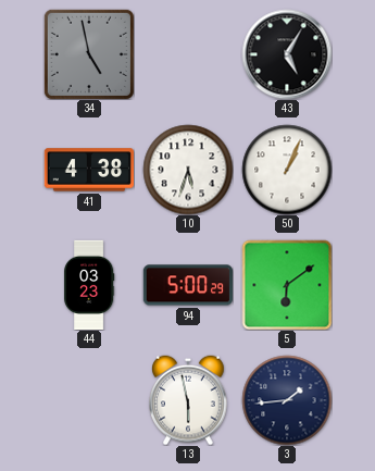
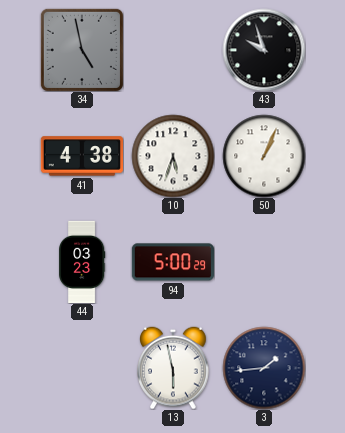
43: 5:05 -> 9:57
5: 6:09 -> none
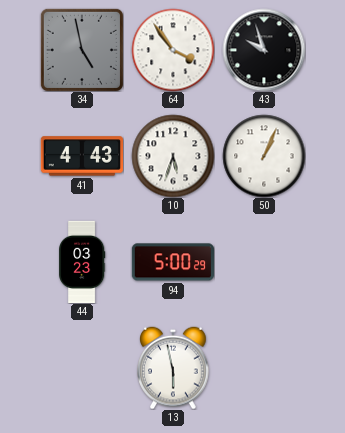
64: none -> 3:54
41: 4:38 -> 4:43
3: 1:44 -> none
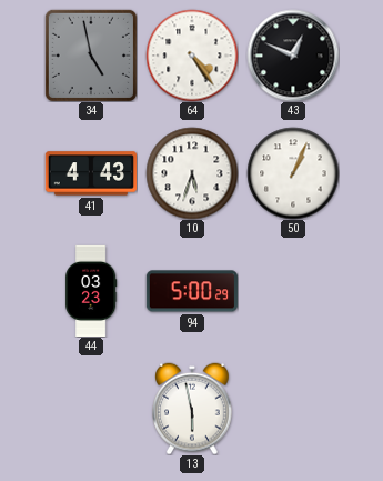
64: 3:54 -> 4:24
43: 9:57 -> 12:49
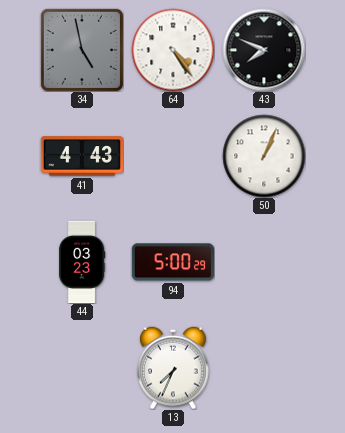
43: 12:49 -> 7:49
10: 5:33 -> none
13: 5:58 -> 7:34
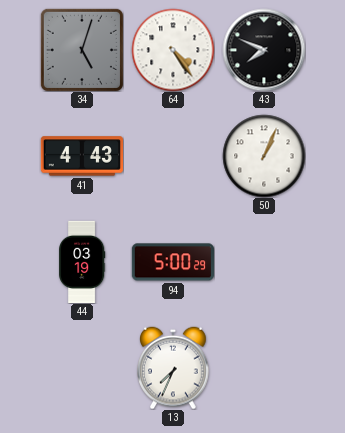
34: 4:58 -> 5:03
44: 03:23 -> 03:19
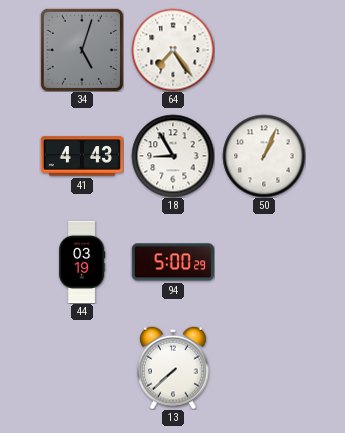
64: 4:24 -> 7:24
43: 7:49 -> none
18: none -> 8:55
13: 7:34 -> 7:38
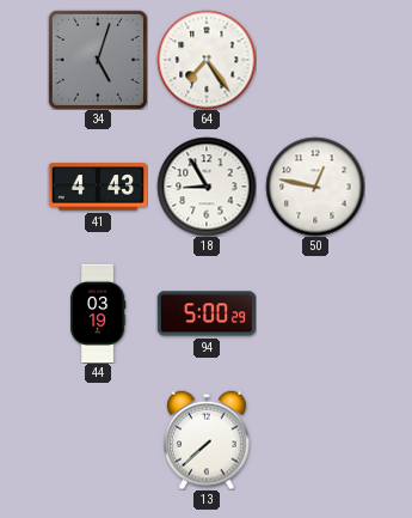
50: 1:04 -> 12:47
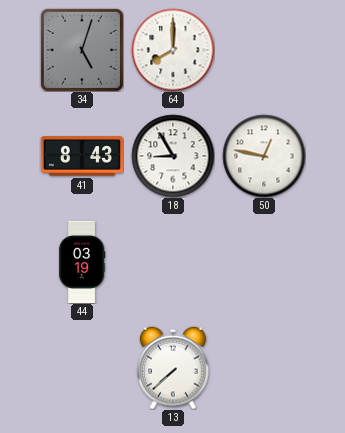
64: 7:24 -> 8:00
41: 4:43 -> 8:43
94: 5:00 -> none
